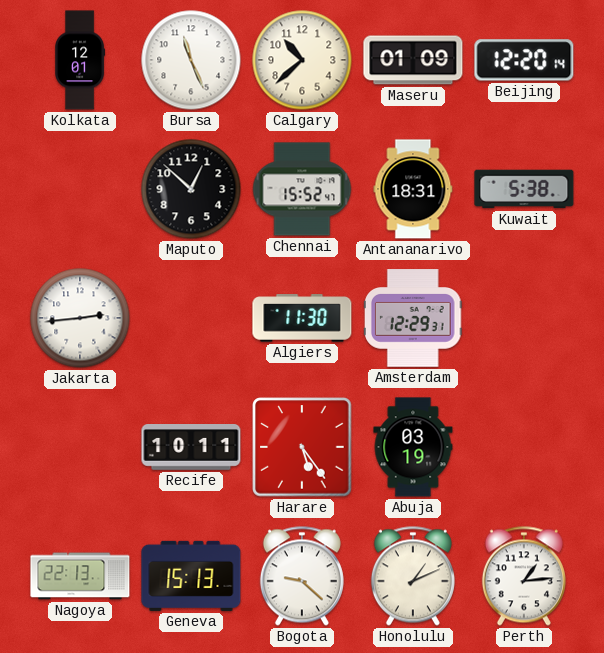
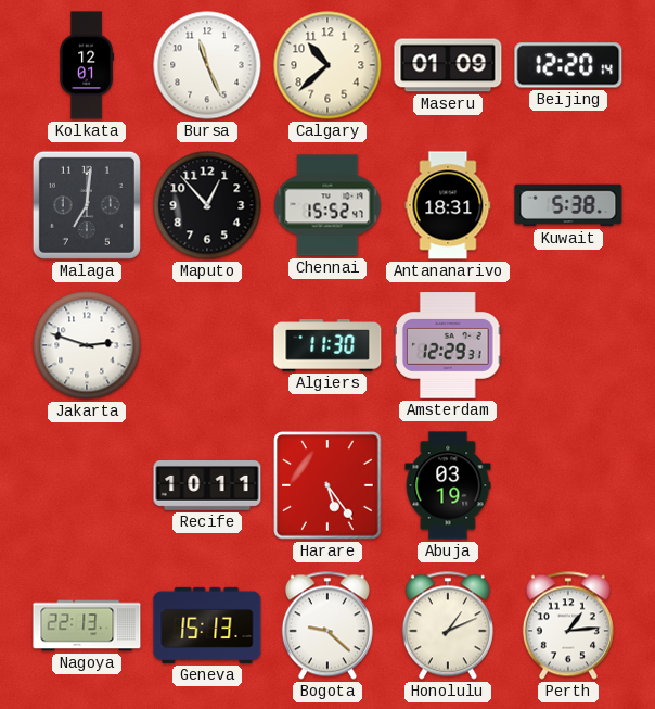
Malaga: none -> 7:01
Maputo: 12:52 -> 12:53
Jakarta: 2:44 -> 2:48
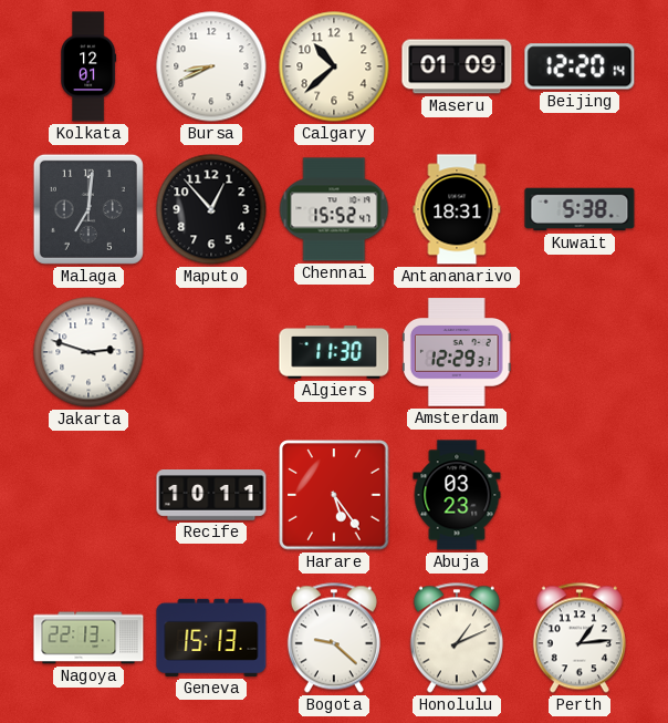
Bursa: 11:26 -> 8:41
Abuja: 03:19 -> 03:23
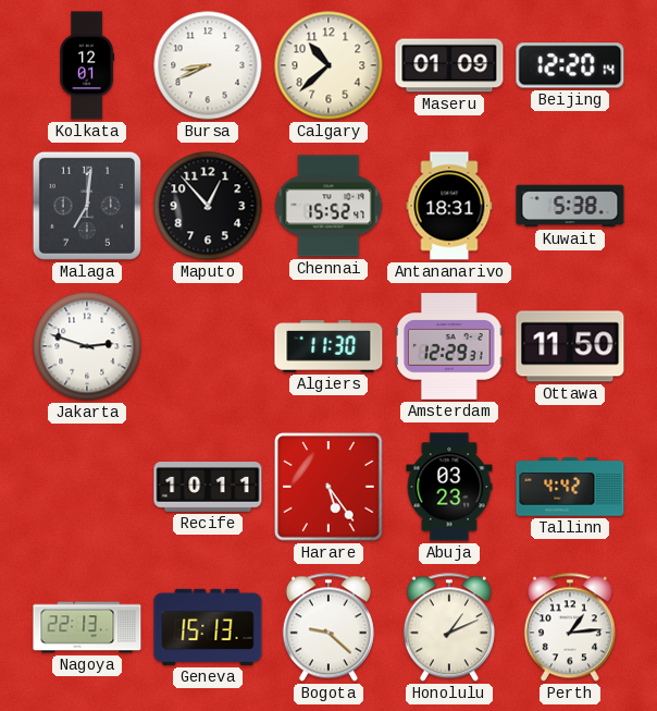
Ottawa: none -> 11:50
Tallinn: none -> 4:42
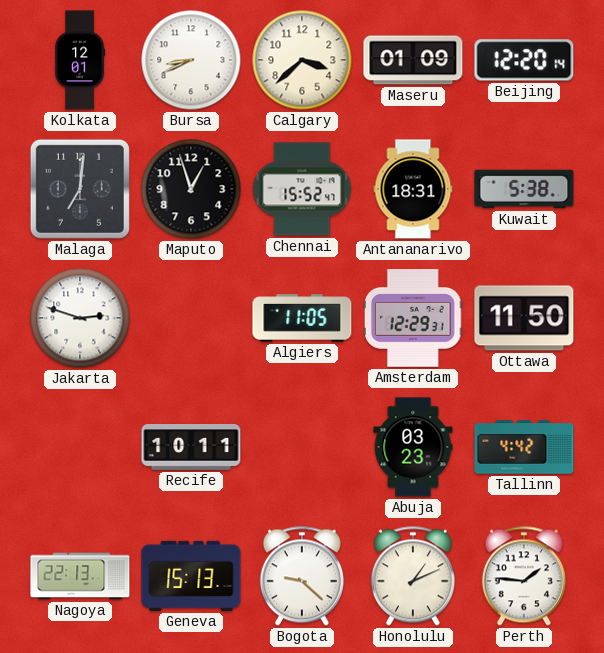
Calgary: 10:38 -> 3:38
Maputo: 12:53 -> 12:57
Algiers: 11:30 -> 11:05
Harare: 5:24 -> none
Perth: 1:14 -> 1:46
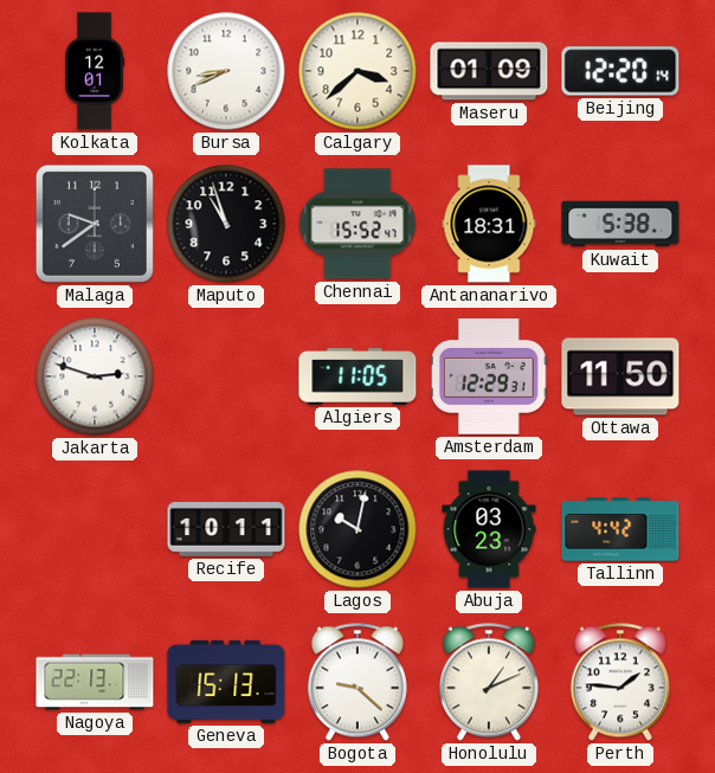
Malaga: 7:01 -> 9:39
Maputo: 12:57 -> 10:57
Lagos: none -> 10:02
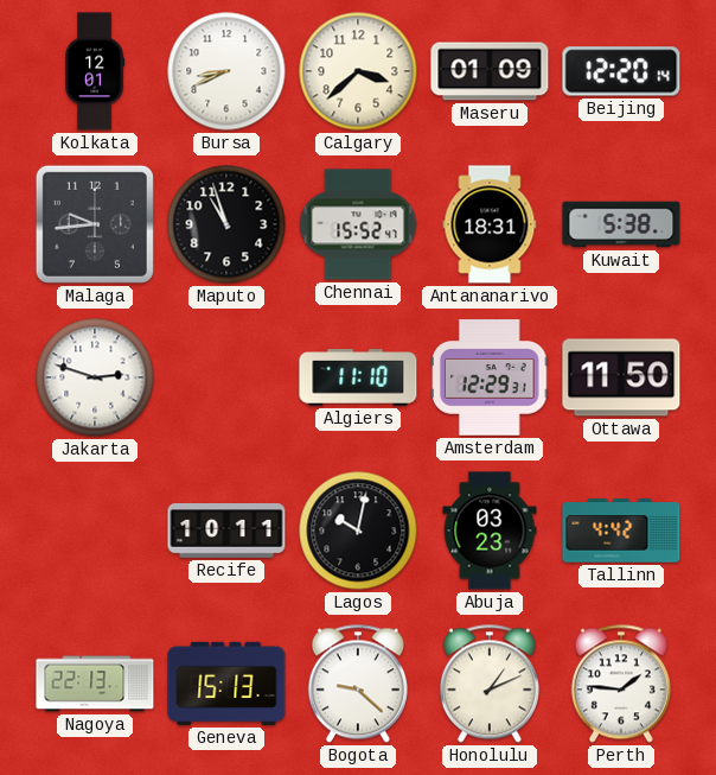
Malaga: 9:39 -> 9:44
Algiers: 11:05 -> 11:10
